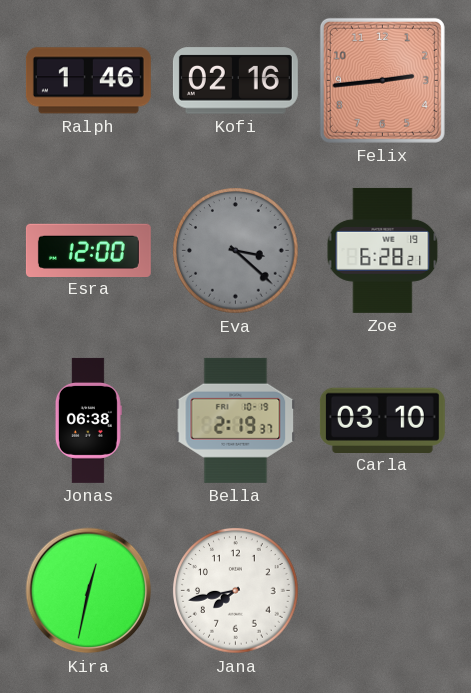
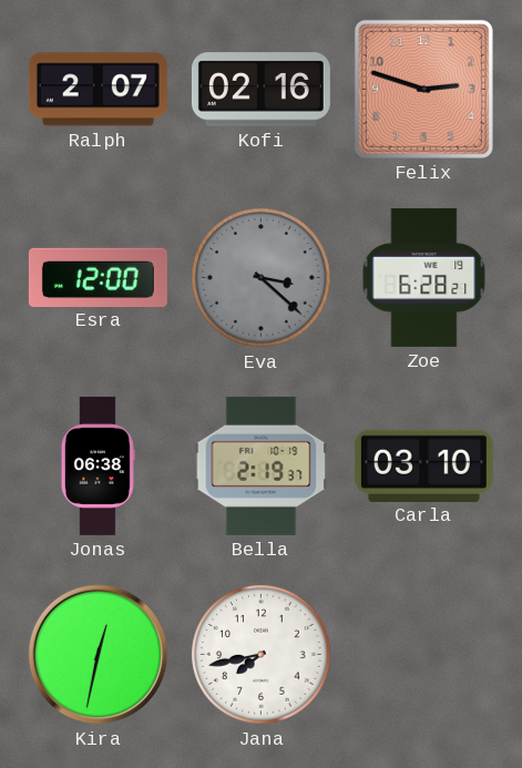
Ralph: 1:46 -> 2:07
Felix: 2:44 -> 2:48
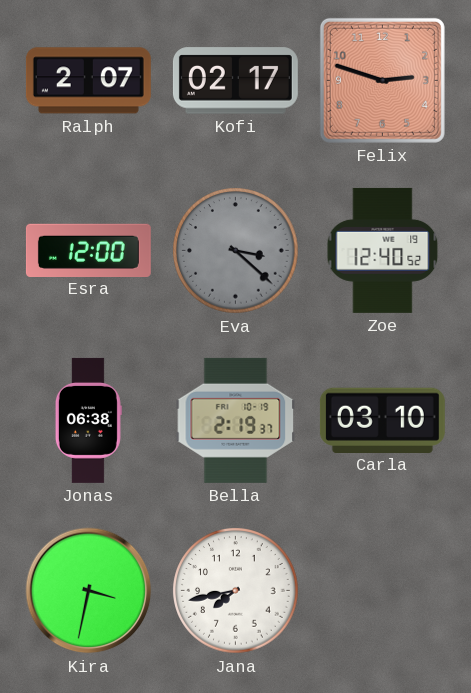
Kofi: 02:16 -> 02:17
Zoe: 6:28 -> 12:40
Kira: 12:32 -> 3:32
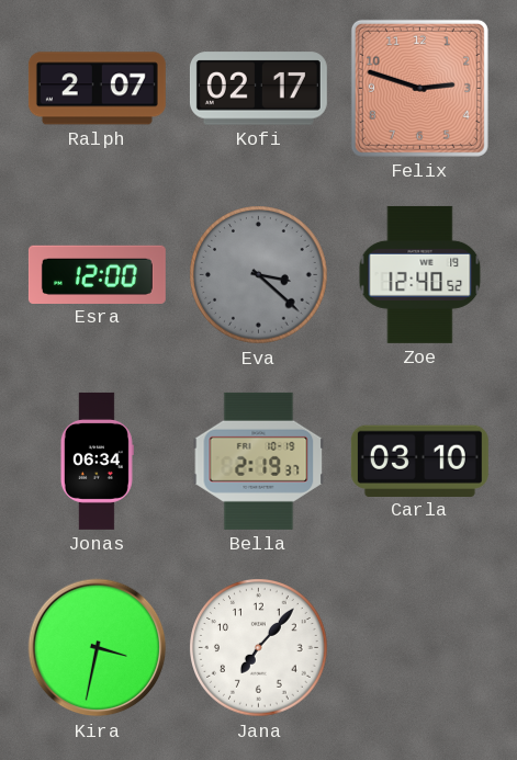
Jonas: 06:38 -> 06:34
Jana: 7:43 -> 7:07
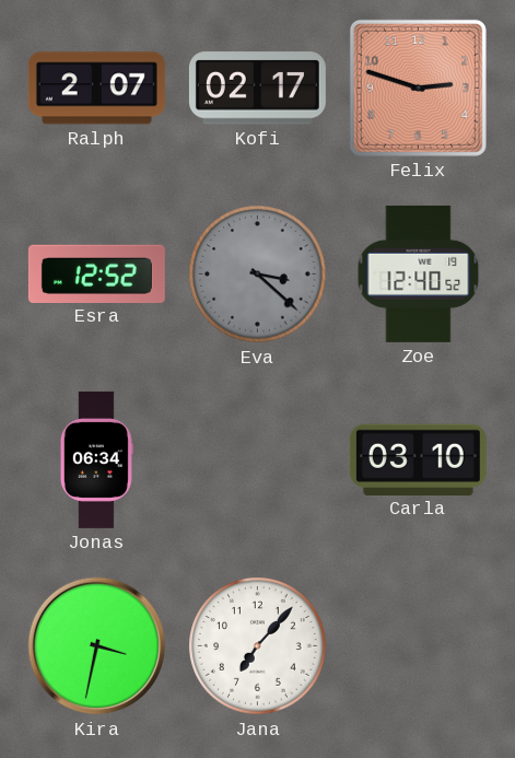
Esra: 12:00 -> 12:52
Bella: 2:19 -> none
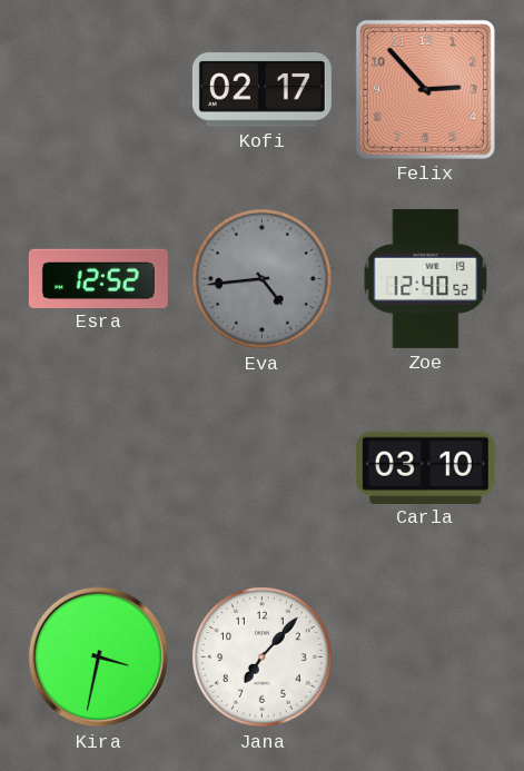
Ralph: 2:07 -> none
Felix: 2:48 -> 2:53
Eva: 3:22 -> 4:44
Jonas: 06:34 -> none
